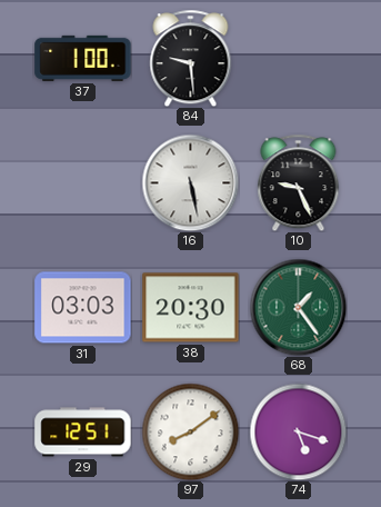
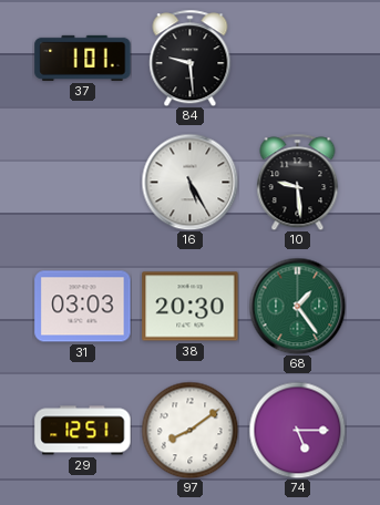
37: 1:00 -> 1:01
16: 5:28 -> 5:25
10: 9:26 -> 9:29
74: 5:18 -> 5:15
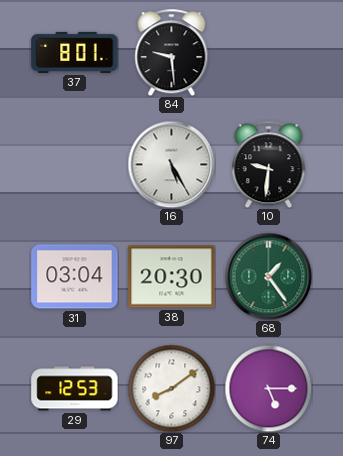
37: 1:01 -> 8:01
10: 9:29 -> 9:31
31: 03:03 -> 03:04
29: 12:51 -> 12:53
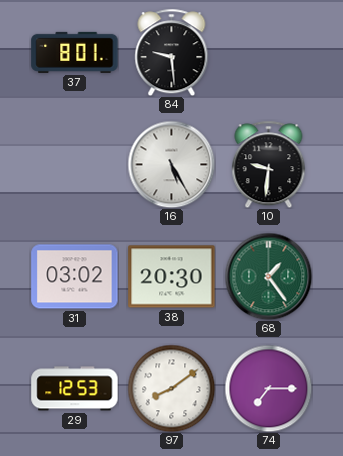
31: 03:04 -> 03:02
74: 5:15 -> 7:15
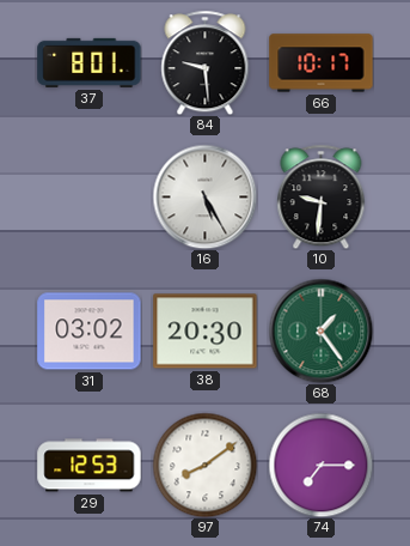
66: none -> 10:17
